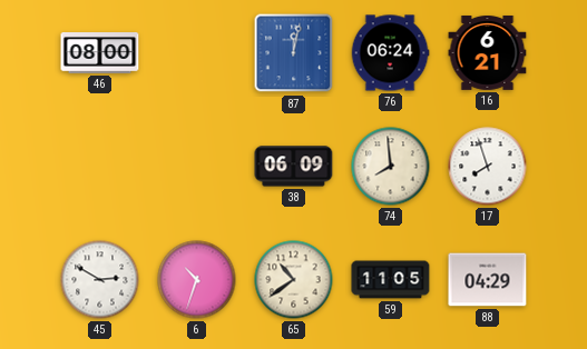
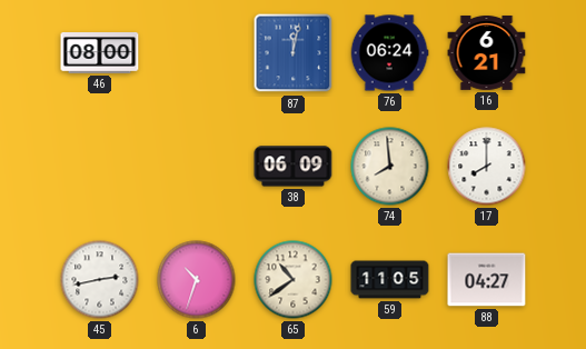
17: 7:57 -> 8:00
45: 2:50 -> 2:43
88: 04:29 -> 04:27
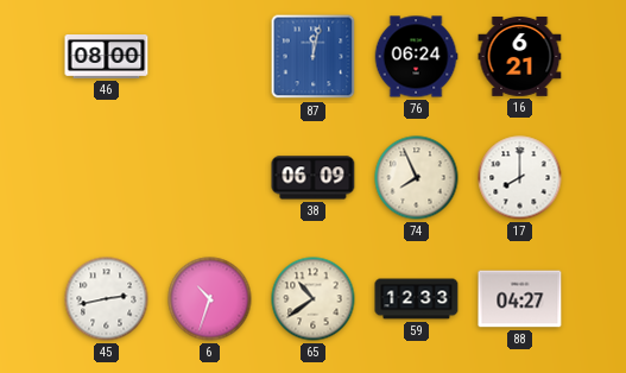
74: 7:59 -> 7:56
59: 11:05 -> 12:33
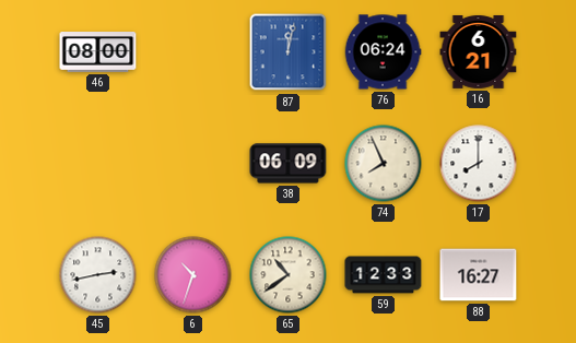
88: 04:27 -> 16:27
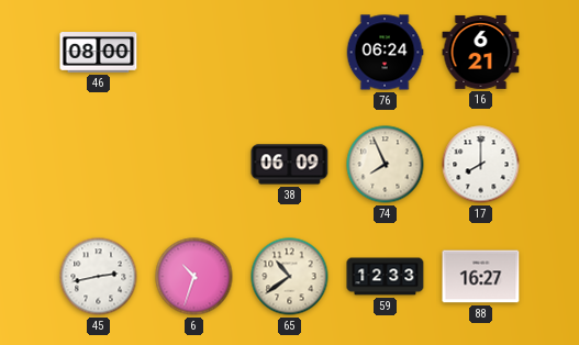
87: 12:02 -> none
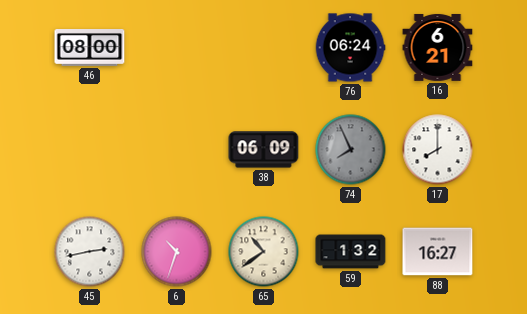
74 dial: cream -> grey
59: 12:33 -> 1:32
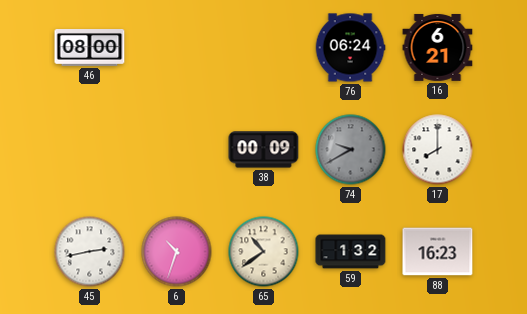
38: 06:09 -> 00:09
74: 7:56 -> 9:40
88: 16:27 -> 16:23
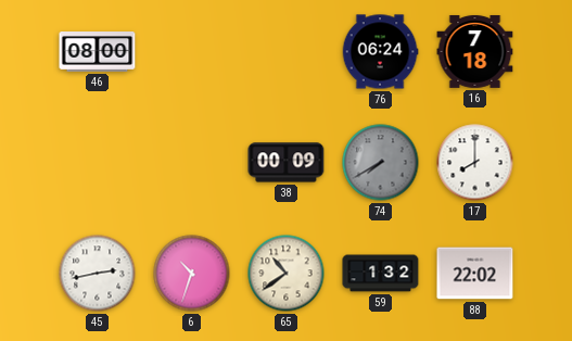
16: 6:21 -> 7:18
74: 9:40 -> 7:40
88: 16:23 -> 22:02
